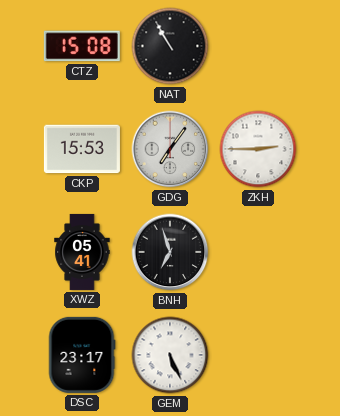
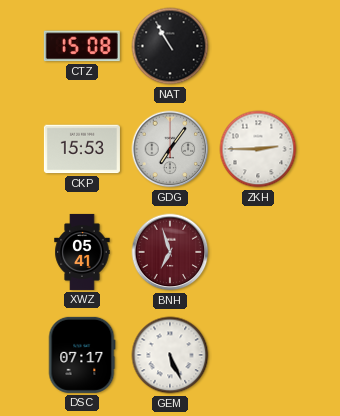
BNH dial: black -> burgundy
DSC: 23:17 -> 07:17
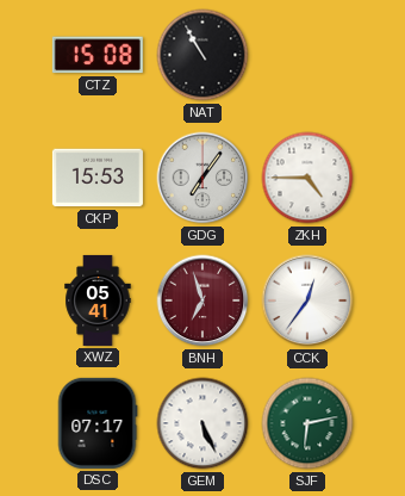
ZKH: 2:45 -> 4:45
CCK: none -> 12:36
SJF: none -> 6:13
